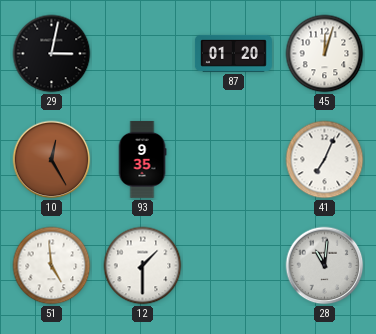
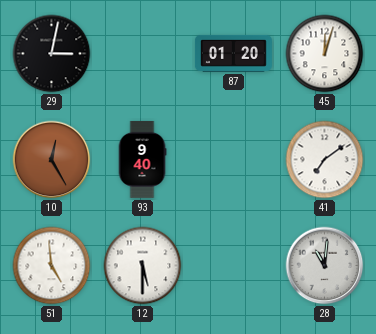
93: 9:35 -> 9:40
41: 7:04 -> 7:09
12: 1:30 -> 5:30
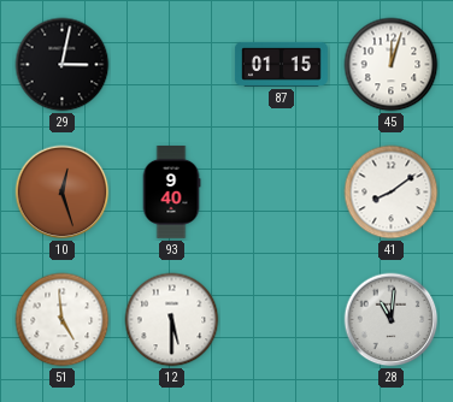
87: 01:20 -> 01:15
10: 12:25 -> 12:27
41: 7:09 -> 8:09
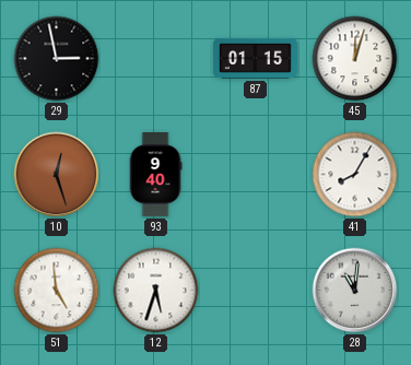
29: 3:02 -> 2:58
41: 8:09 -> 8:05
12: 5:30 -> 5:33
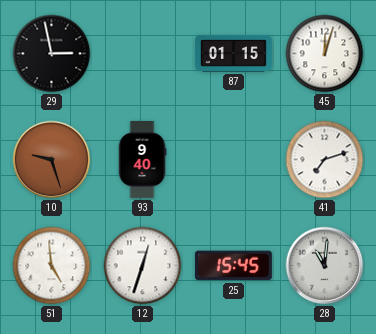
10: 12:27 -> 9:27
41: 8:05 -> 7:12
12: 5:33 -> 12:33
25: none -> 15:45
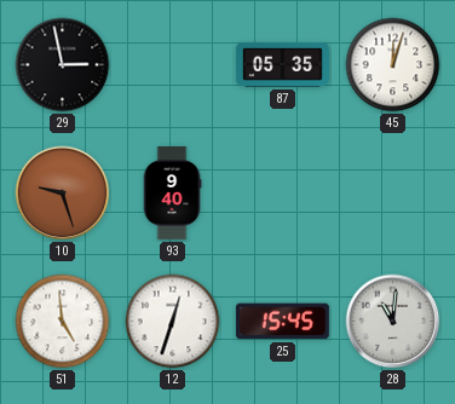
87: 01:15 -> 05:35
41: 7:12 -> none
